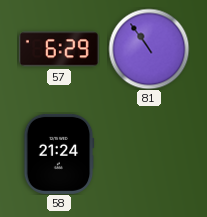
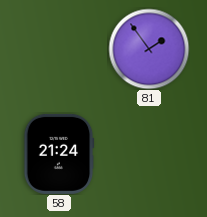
57: 6:29 -> none
81: 10:54 -> 1:54
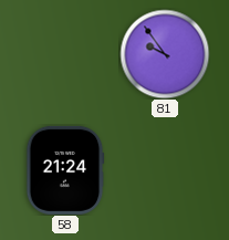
81: 1:54 -> 9:54
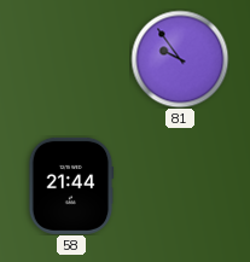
58: 21:24 -> 21:44
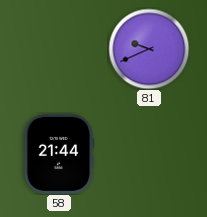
81: 9:54 -> 9:41
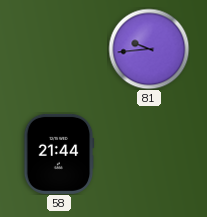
81: 9:41 -> 9:44
